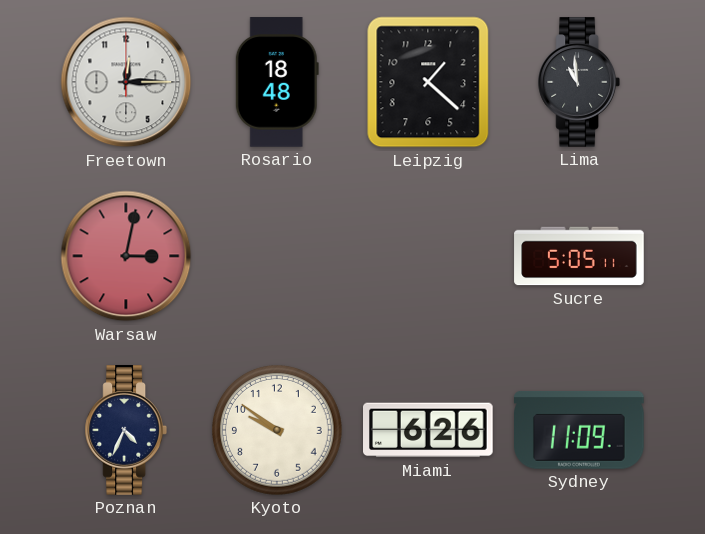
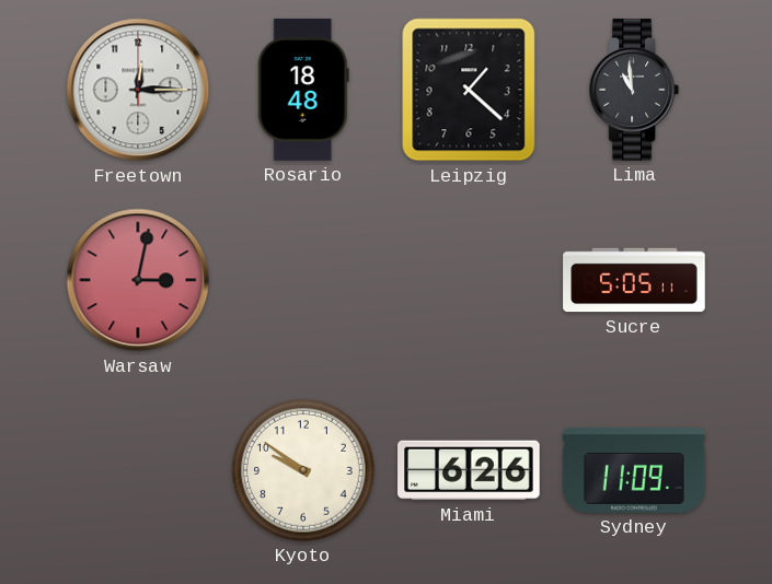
Poznan: 4:34 -> none
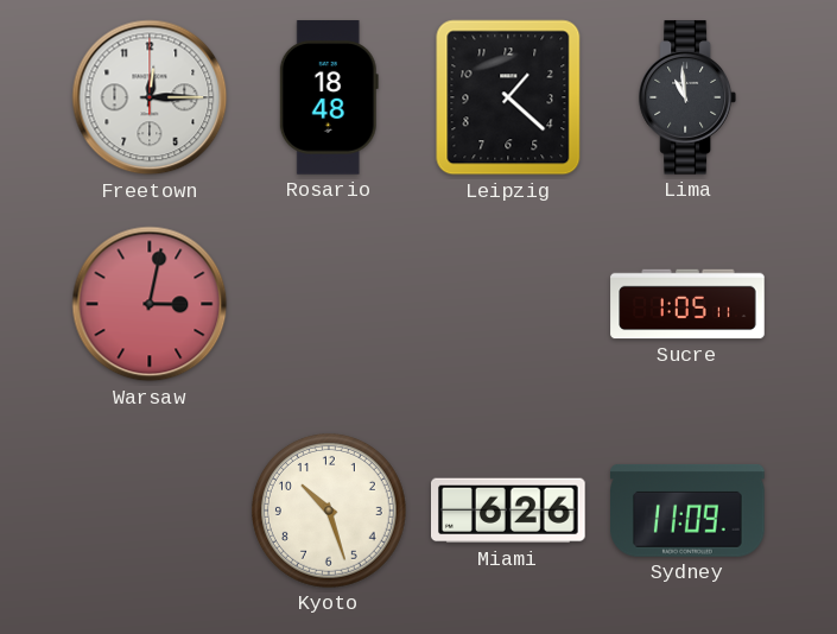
Sucre: 5:05 -> 1:05
Kyoto: 9:51 -> 10:27
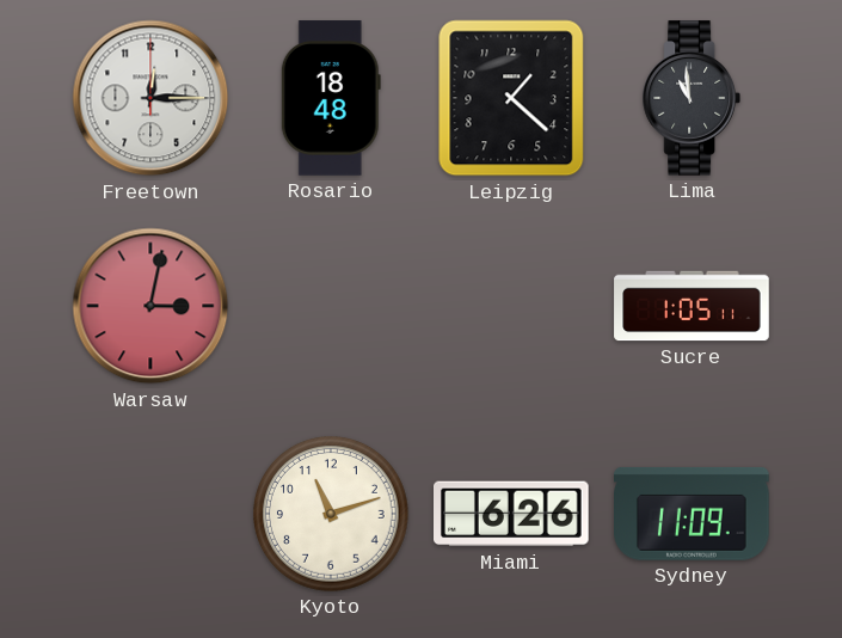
Kyoto: 10:27 -> 11:12
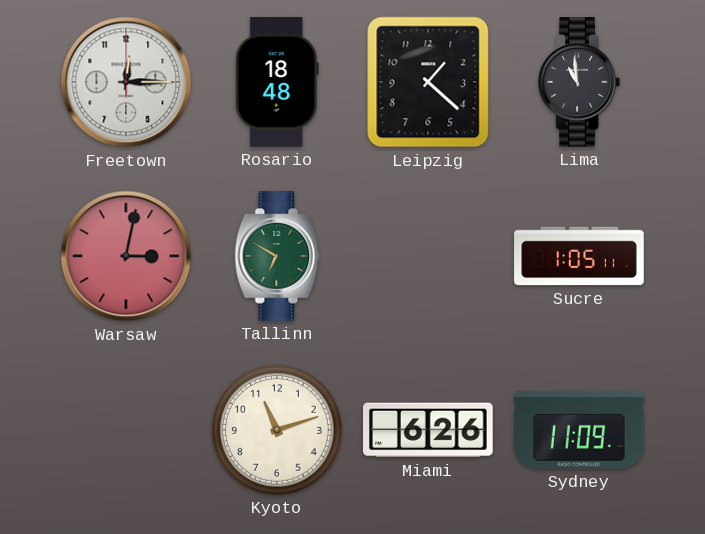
Tallinn: none -> 6:50
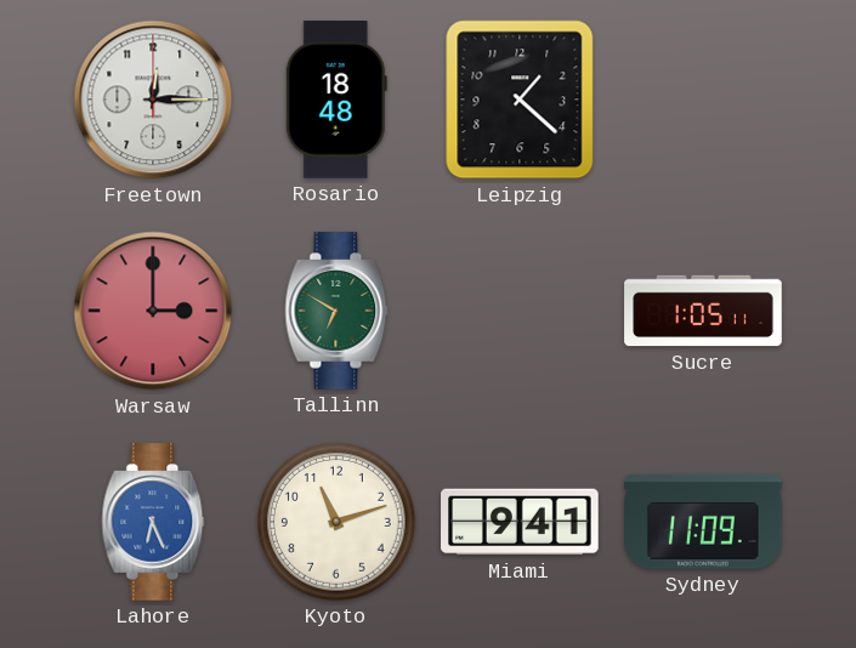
Lima: 10:59 -> none
Warsaw: 3:02 -> 3:00
Lahore: none -> 6:26
Miami: 6:26 -> 9:41
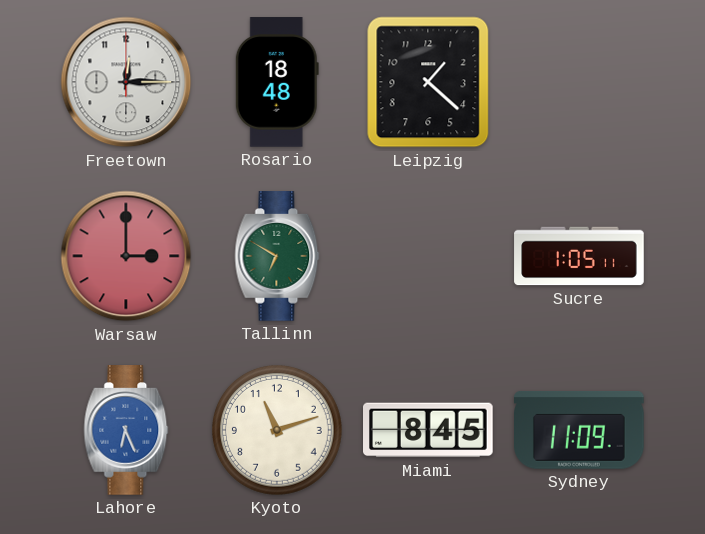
Miami: 9:41 -> 8:45
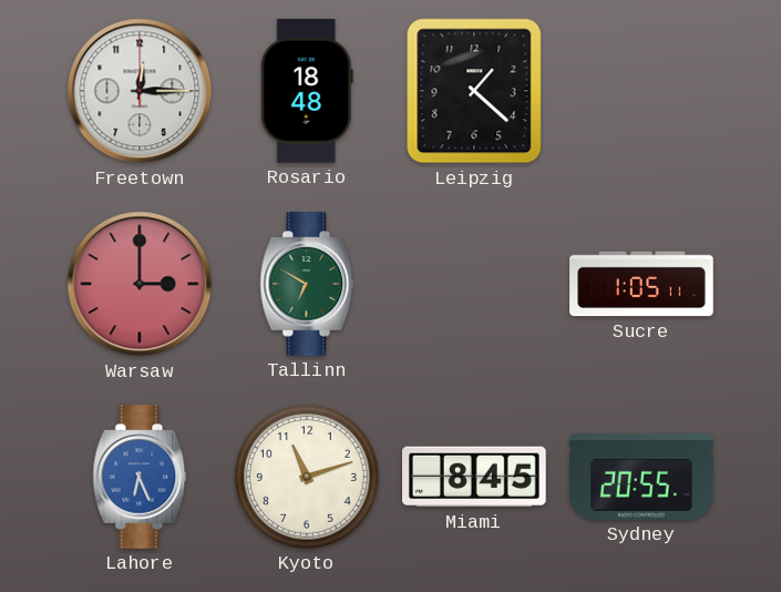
Sydney: 11:09 -> 20:55
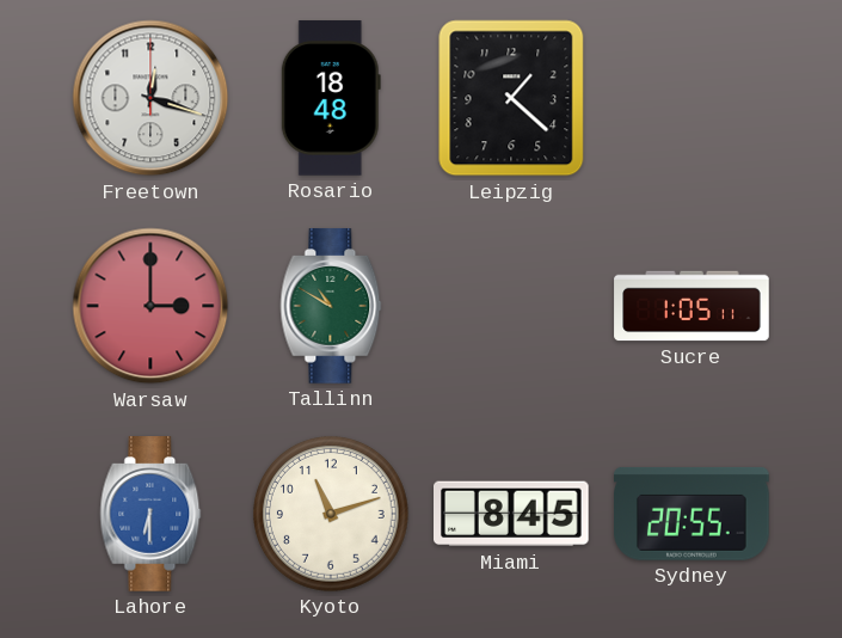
Freetown: 12:15 -> 12:18
Tallinn: 6:50 -> 10:50
Lahore: 6:26 -> 6:30
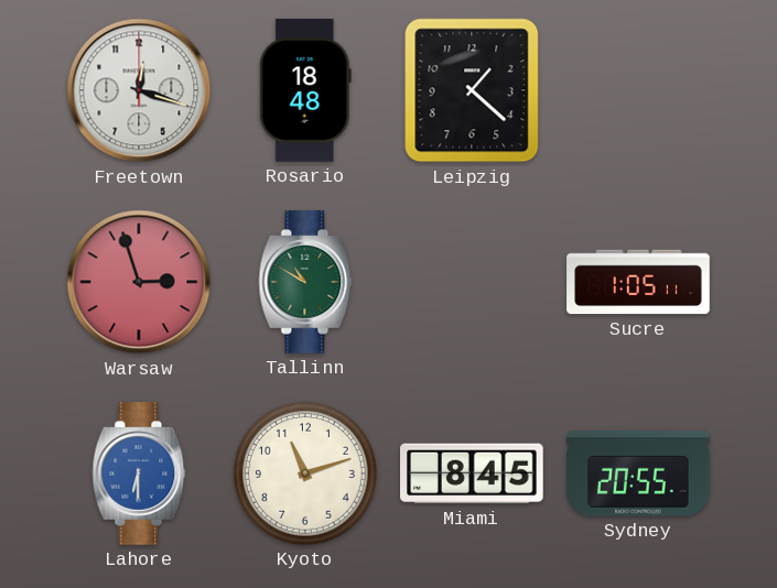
Warsaw: 3:00 -> 2:57
